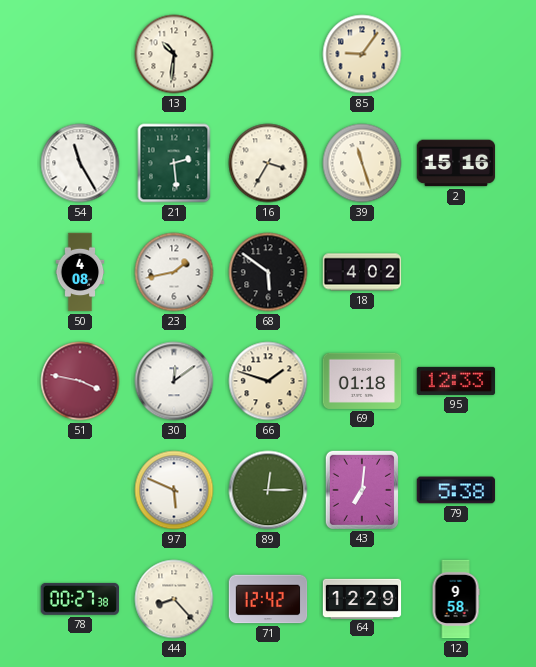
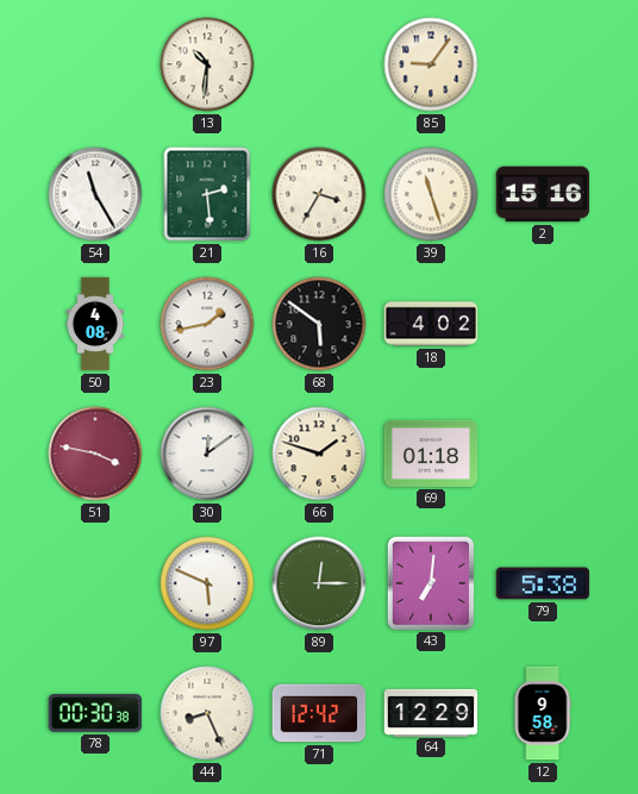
95: 12:33 -> none
78: 00:27 -> 00:30
44: 8:23 -> 8:26
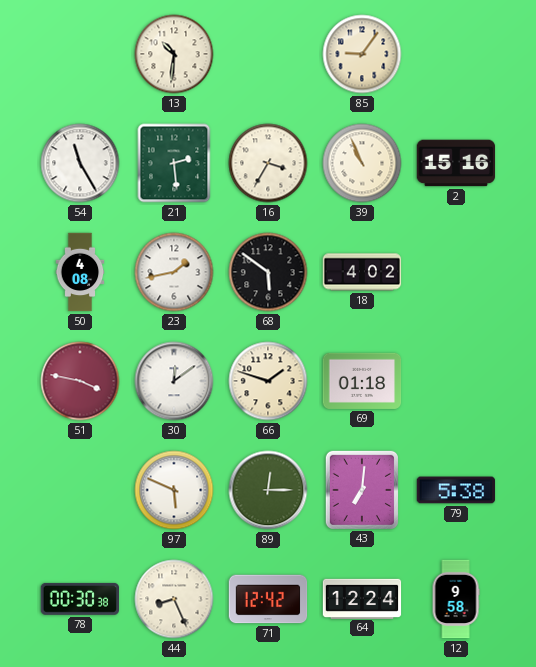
39: 11:27 -> 10:56
64: 12:29 -> 12:24
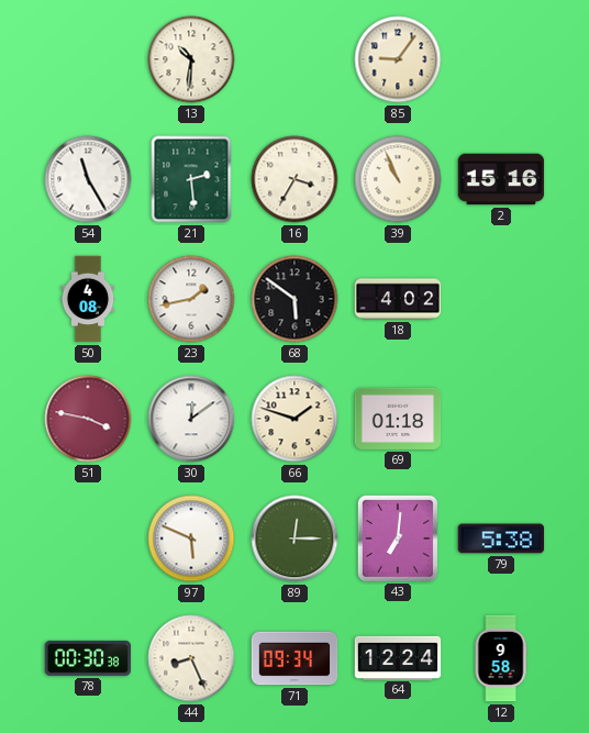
71: 12:42 -> 09:34
